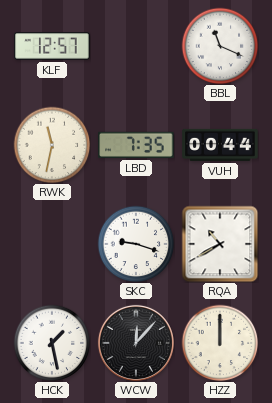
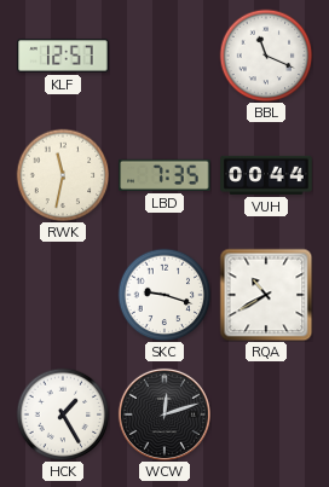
HCK: 1:28 -> 1:25
WCW: 12:07 -> 12:12
HZZ: 12:00 -> none
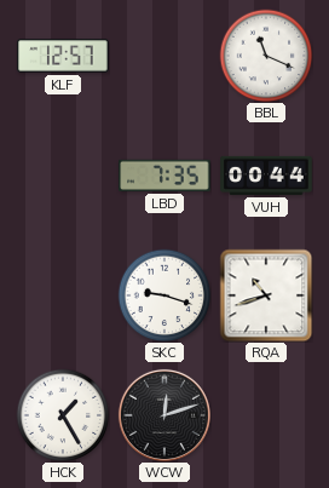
RWK: 11:32 -> none
RQA: 10:40 -> 10:42
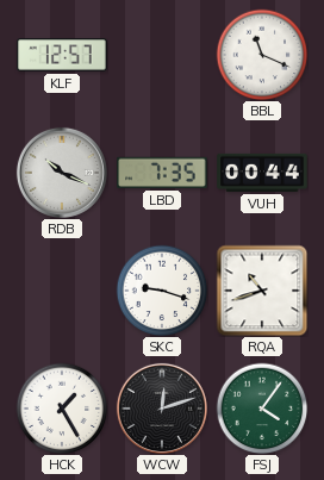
RDB: none -> 10:19
FSJ: none -> 4:06
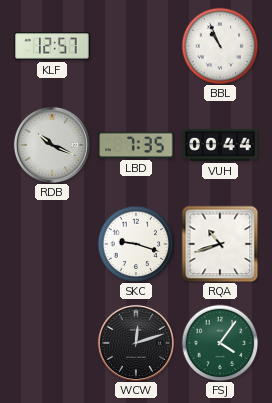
BBL: 11:19 -> 10:56
HCK: 1:25 -> none
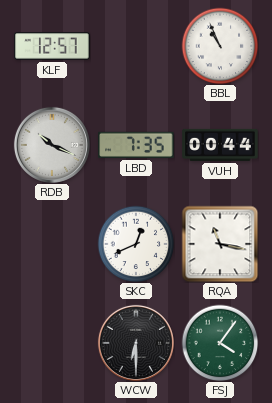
SKC: 9:18 -> 12:41
RQA: 10:42 -> 11:17
WCW: 12:12 -> 6:30
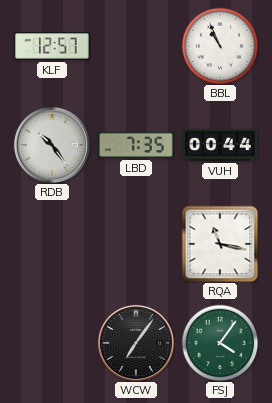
RDB: 10:19 -> 10:24
SKC: 12:41 -> none
WCW: 6:30 -> 7:06
